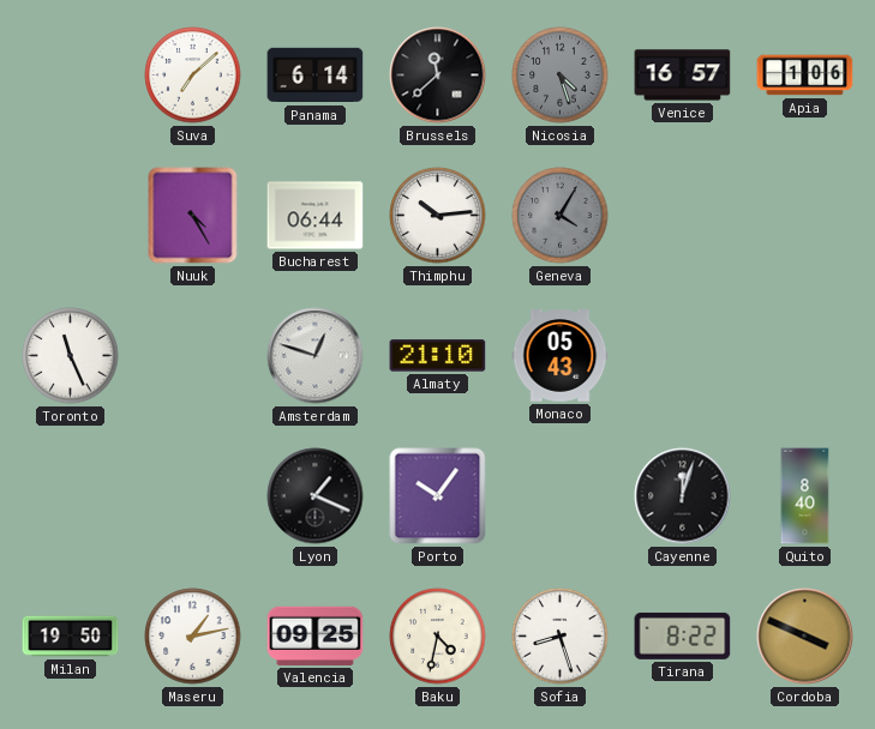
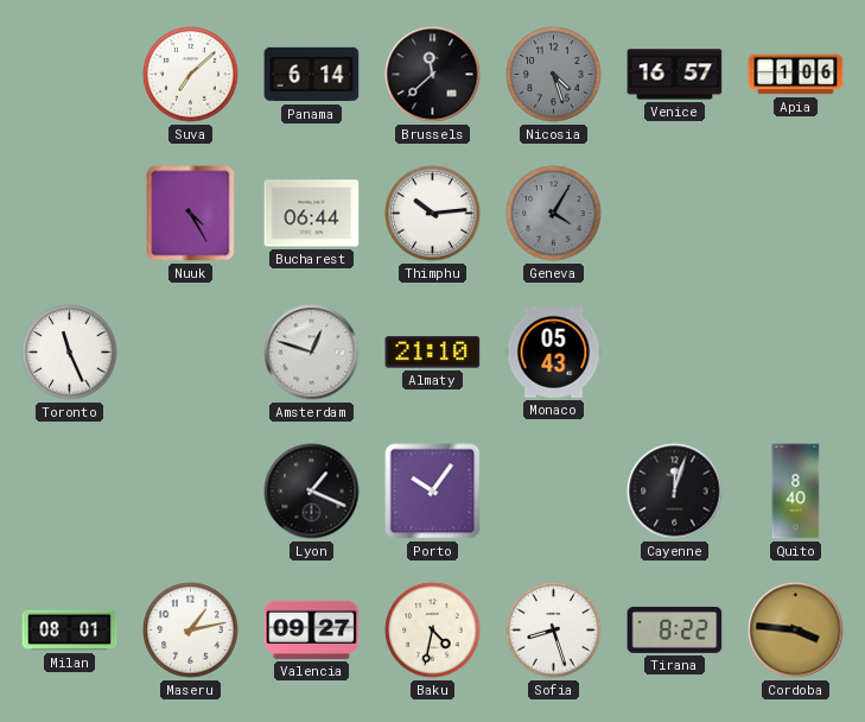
Milan: 19:50 -> 08:01
Valencia: 09:25 -> 09:27
Cordoba: 3:49 -> 3:46
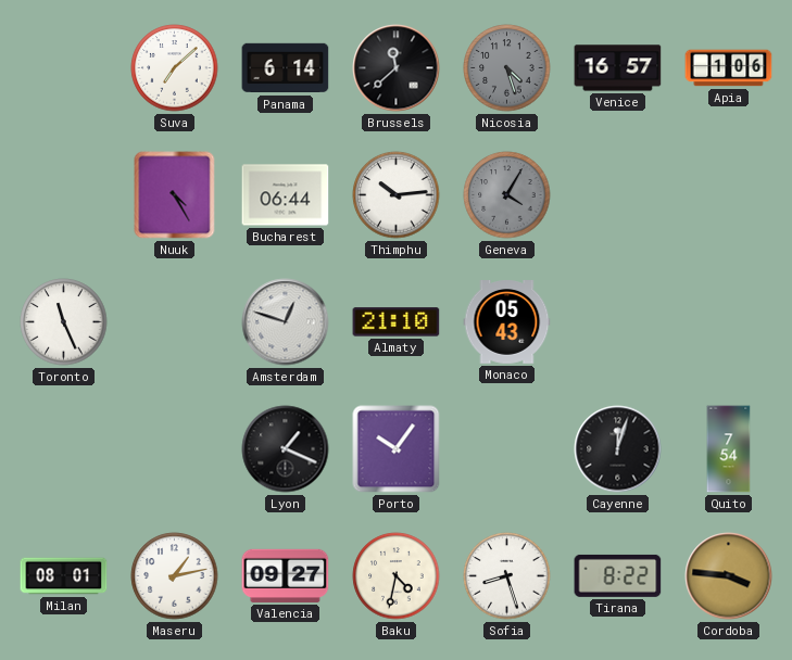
Quito: 8:40 -> 7:54
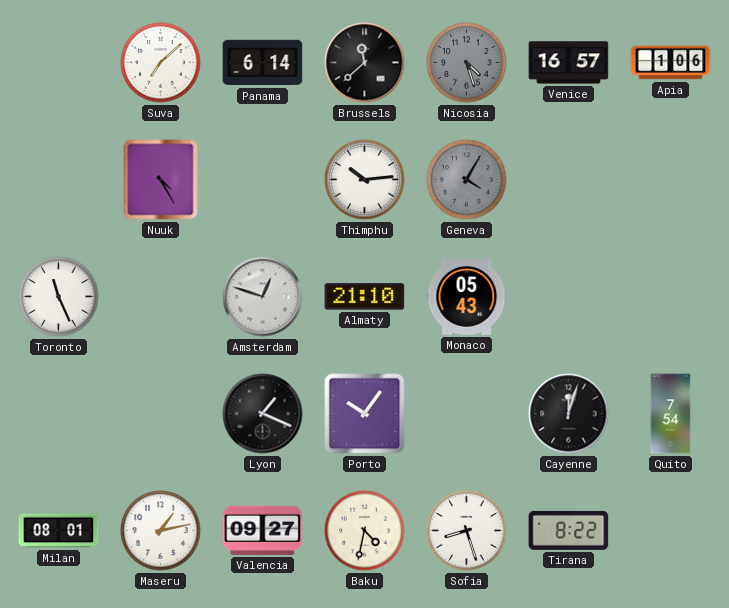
Bucharest: 06:44 -> none
Cordoba: 3:46 -> none
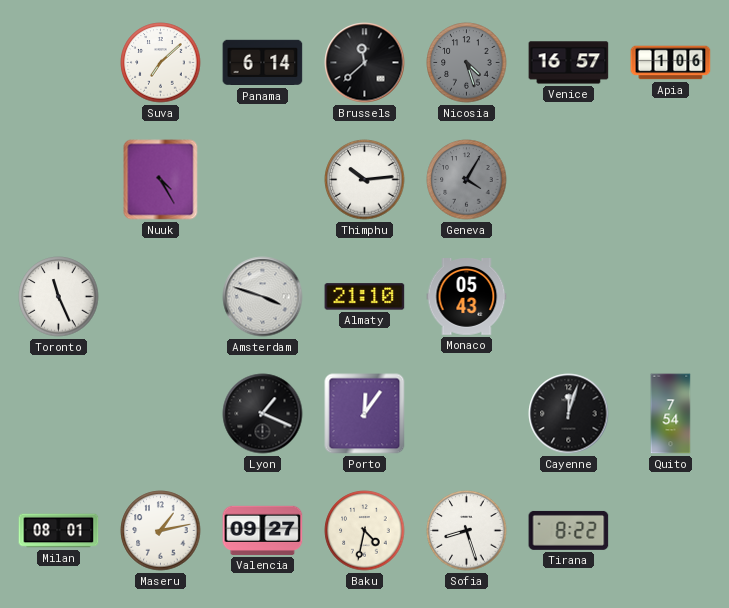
Amsterdam: 12:48 -> 3:48
Porto: 10:06 -> 12:06
